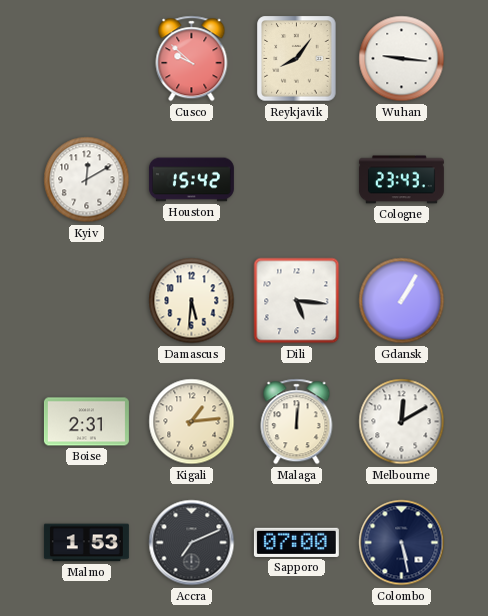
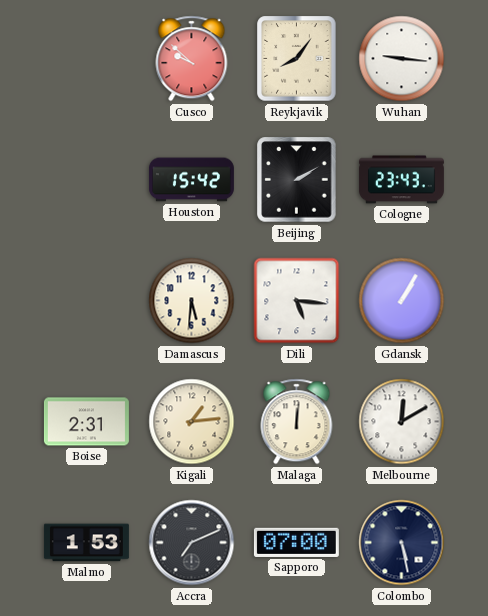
Kyiv: 12:10 -> none
Beijing: none -> 2:10
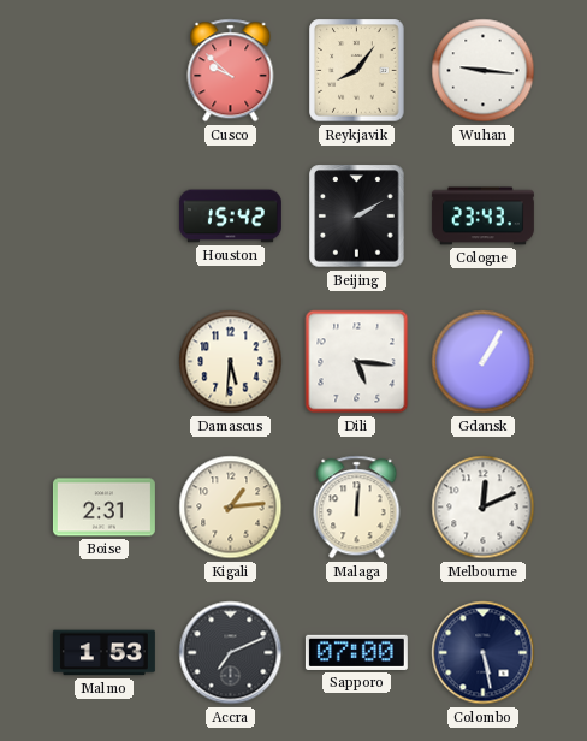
Melbourne: 12:10 -> 12:11
